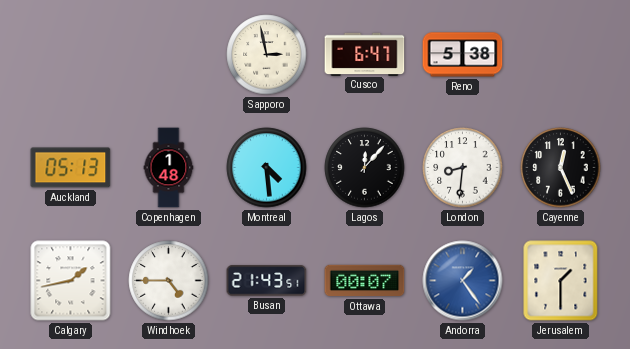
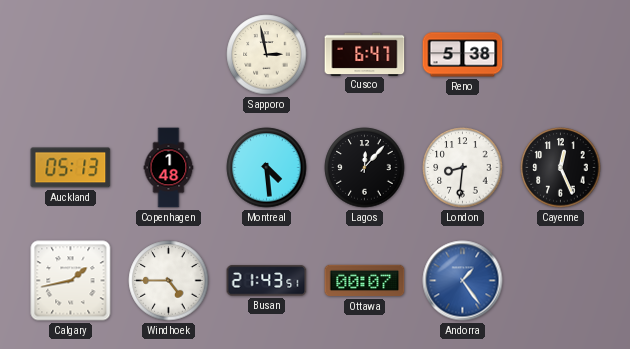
Jerusalem: 1:30 -> none
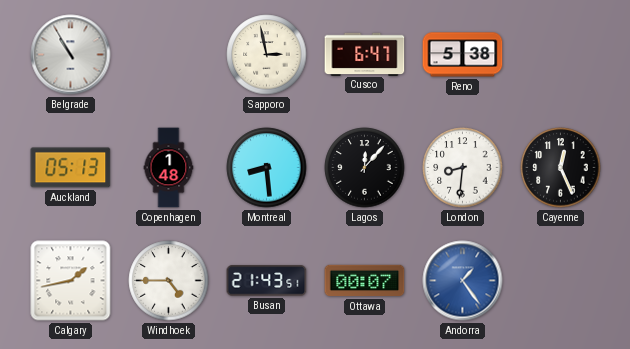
Belgrade: none -> 10:55
Montreal: 4:29 -> 8:29
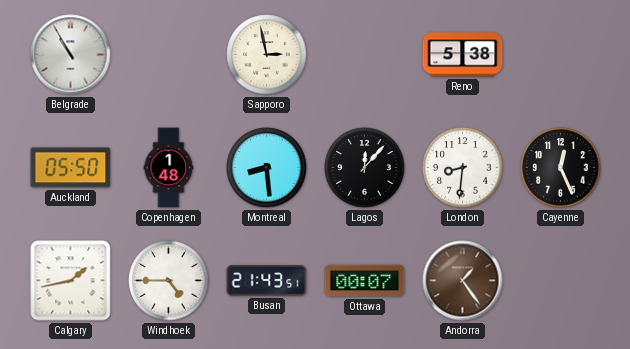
Cusco: 6:47 -> none
Auckland: 05:13 -> 05:50
Andorra dial: blue -> brown
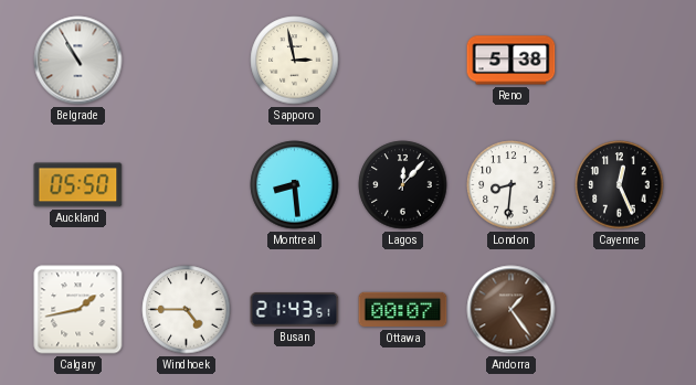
Copenhagen: 1:48 -> none
